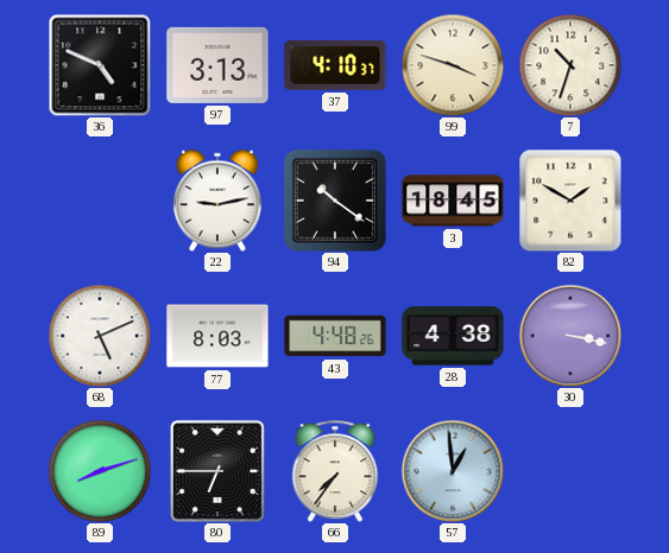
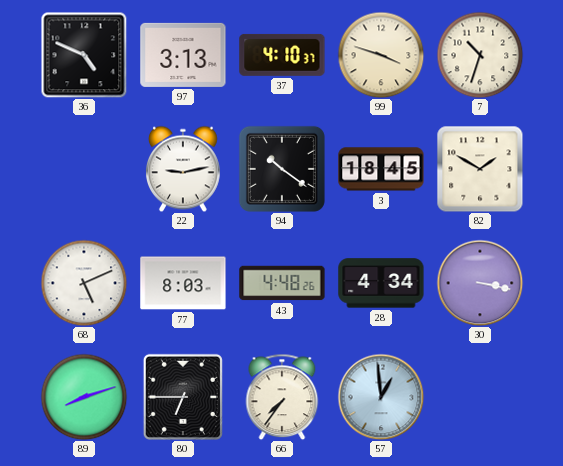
28: 4:38 -> 4:34
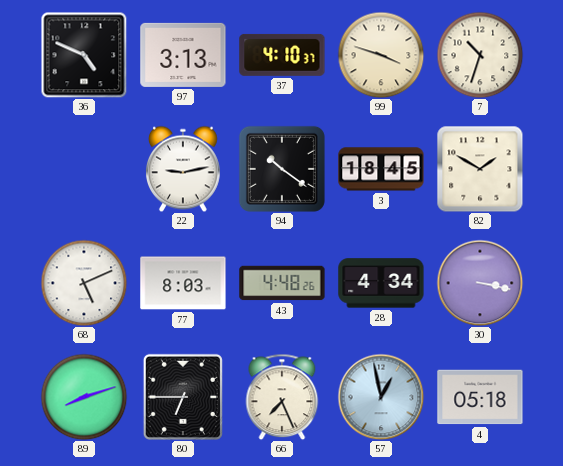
66: 7:36 -> 7:26
57: 12:59 -> 12:58
4: none -> 05:18
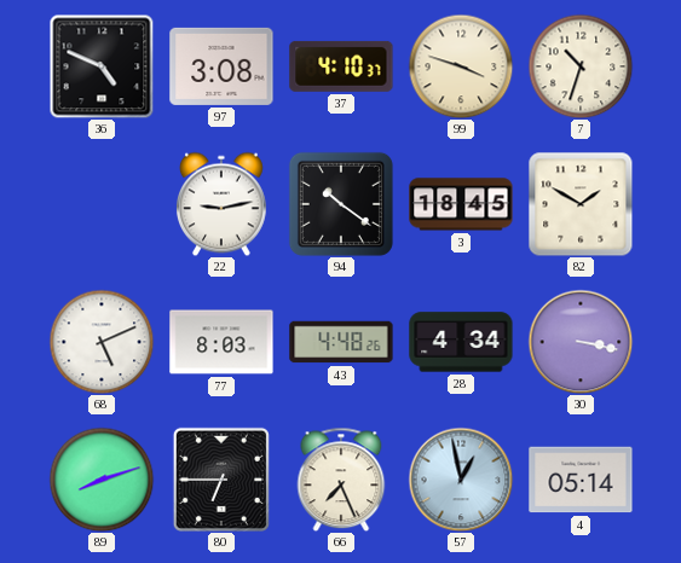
97: 3:13 -> 3:08
4: 05:18 -> 05:14
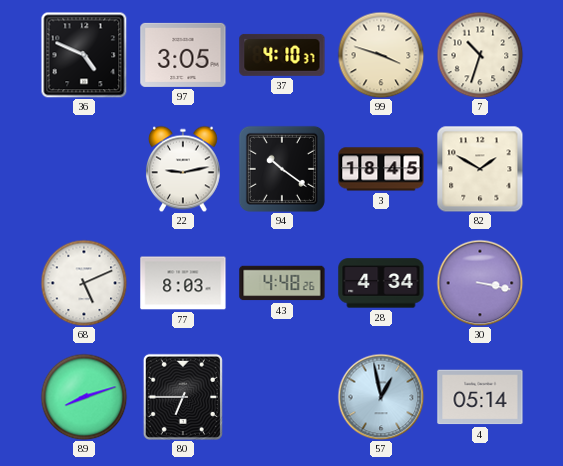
97: 3:08 -> 3:05
66: 7:26 -> none
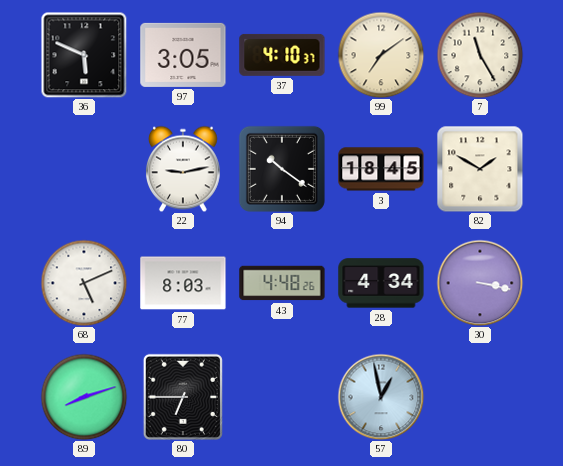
36: 4:49 -> 5:49
99: 3:48 -> 7:09
7: 10:33 -> 11:25
4: 05:14 -> none
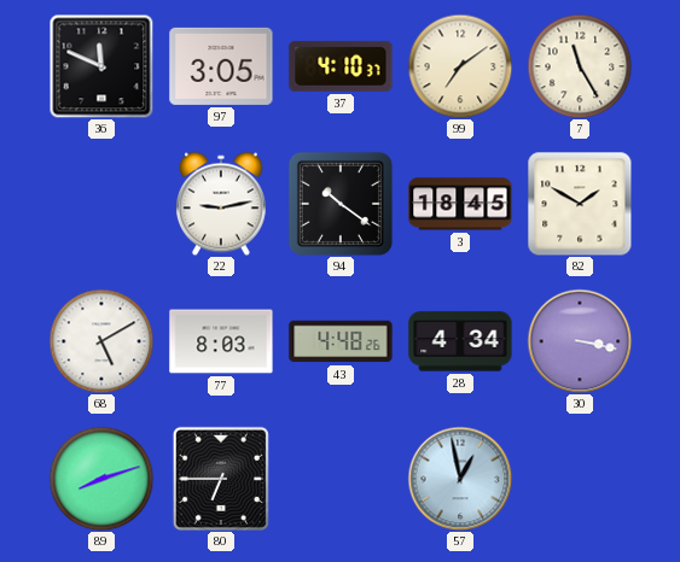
36: 5:49 -> 11:49
68: 5:11 -> 5:10
